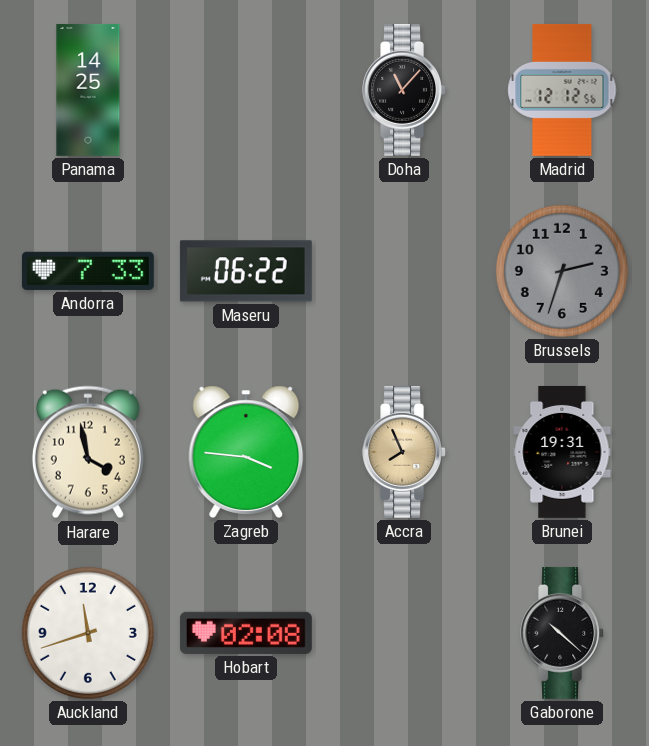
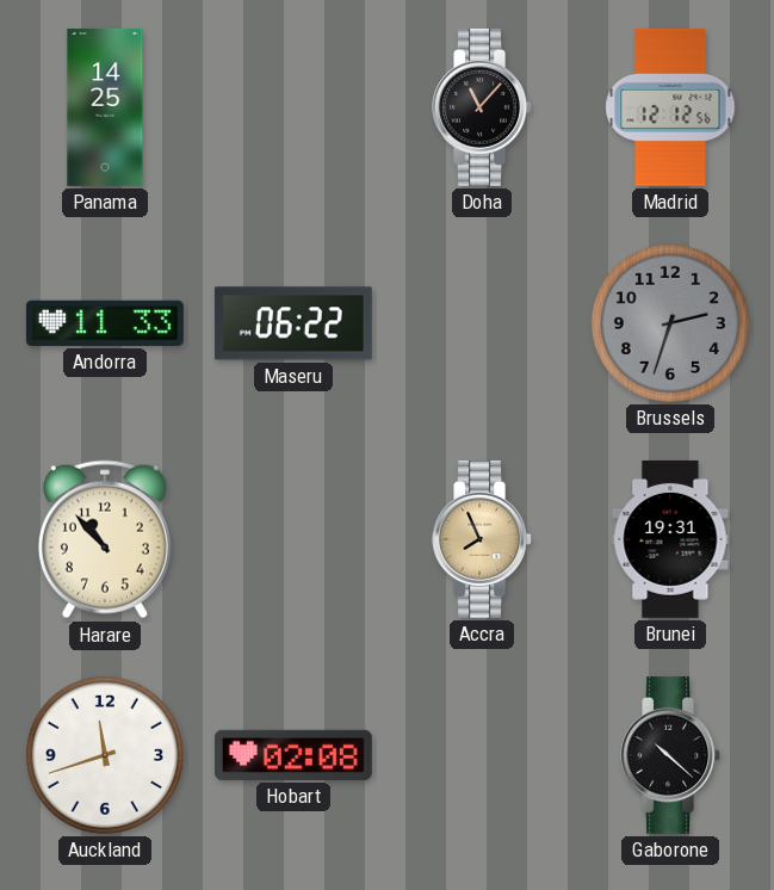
Andorra: 7:33 -> 11:33
Harare: 3:58 -> 10:53
Zagreb: 3:46 -> none
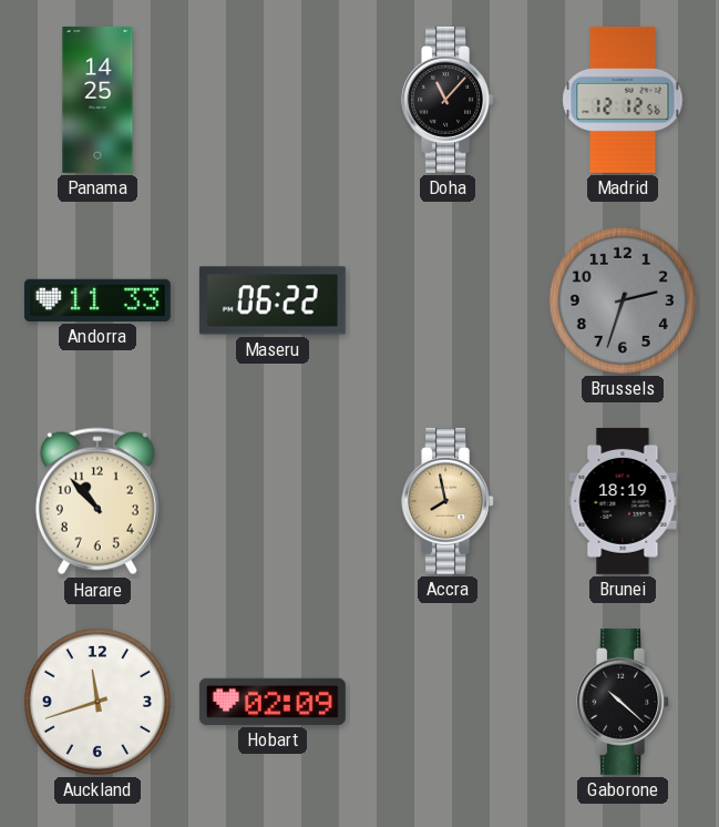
Accra: 7:56 -> 7:58
Brunei: 19:31 -> 18:19
Hobart: 02:08 -> 02:09
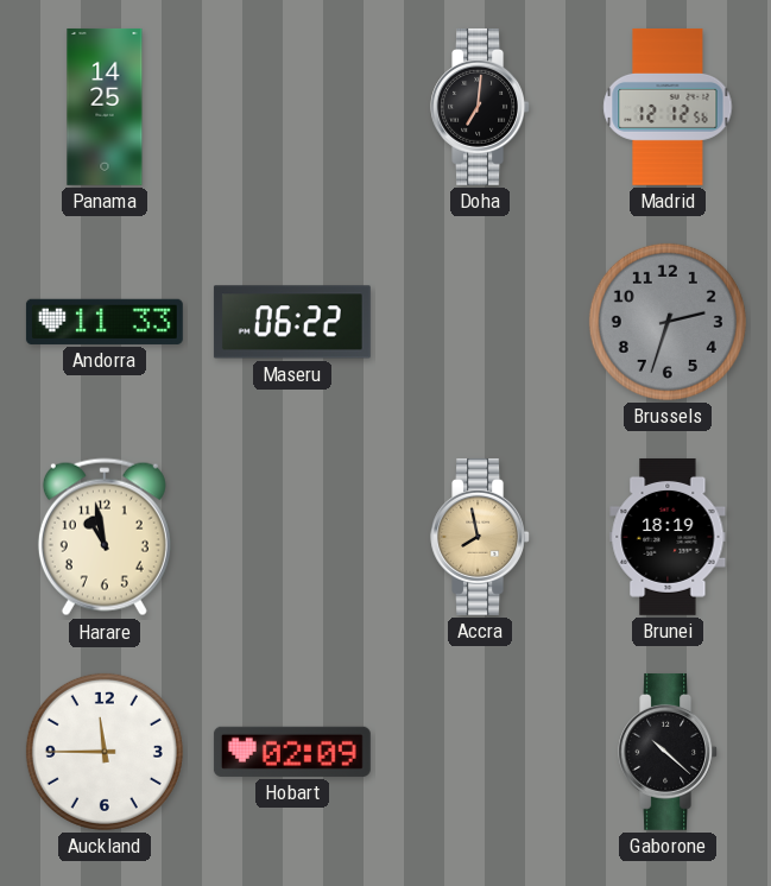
Doha: 11:07 -> 7:01
Harare: 10:53 -> 10:58
Auckland: 11:42 -> 11:45
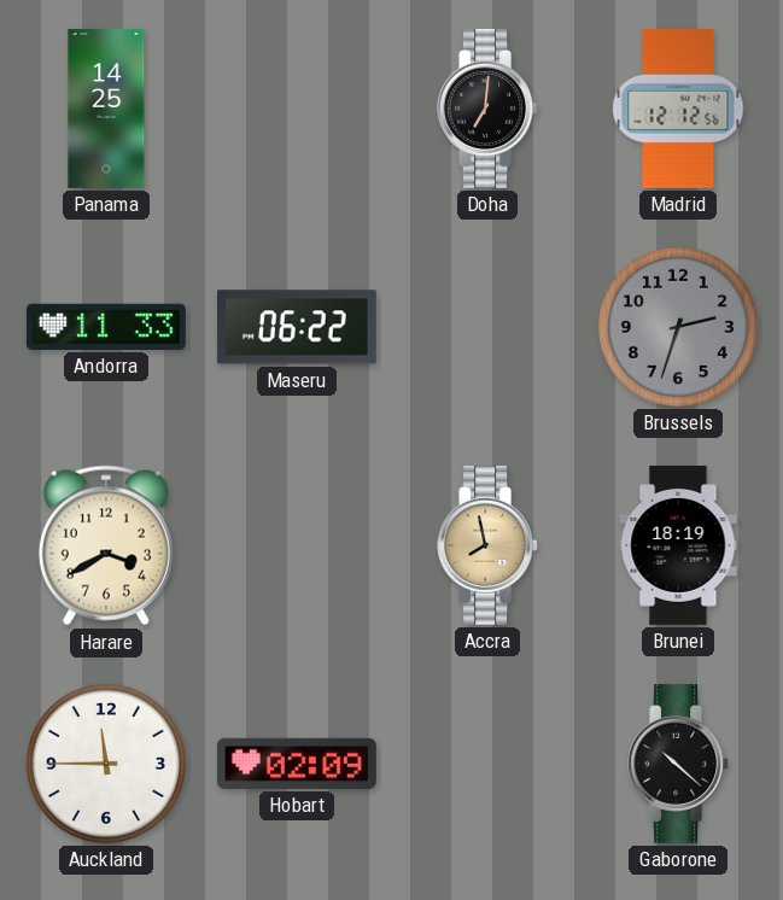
Harare: 10:58 -> 3:40
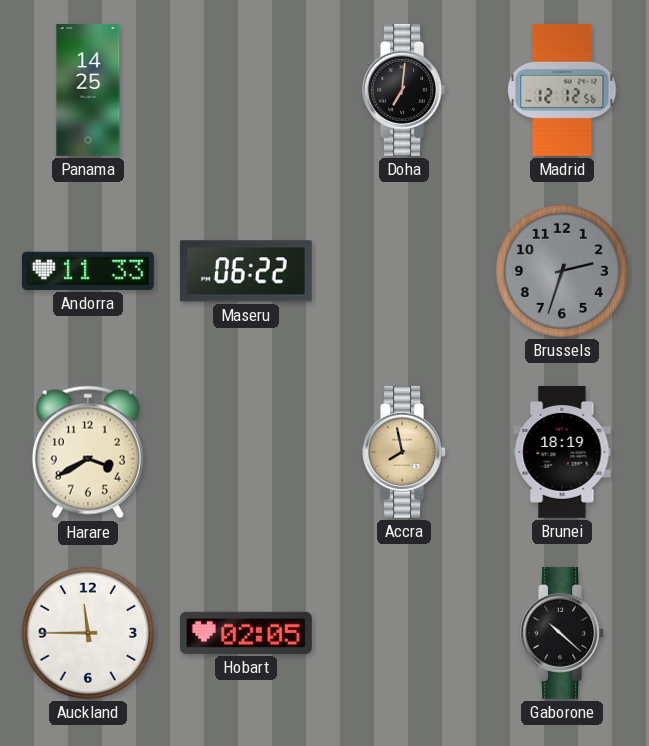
Hobart: 02:09 -> 02:05
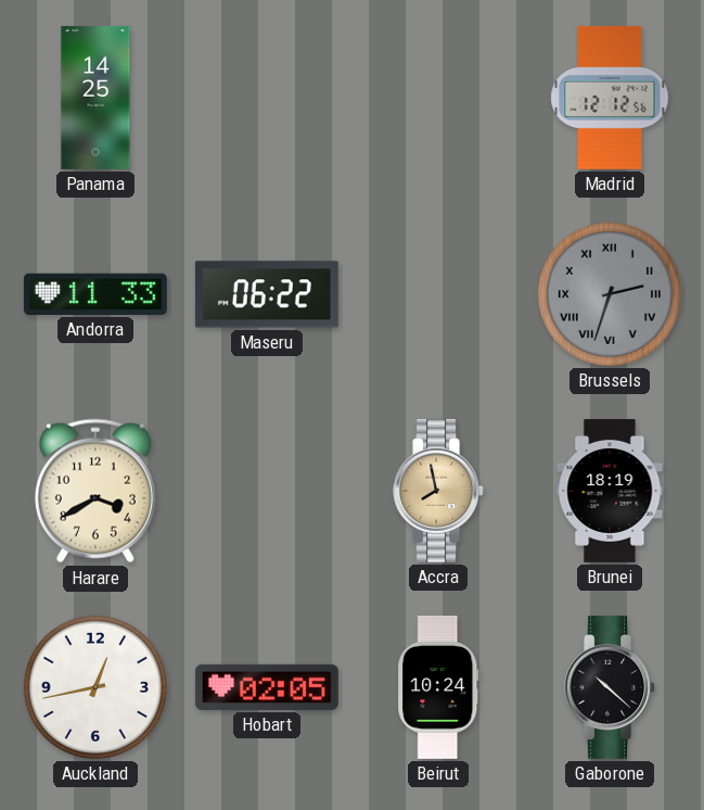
Doha: 7:01 -> none
Brussels numerals: Arabic -> Roman
Auckland: 11:45 -> 12:43
Beirut: none -> 10:24
